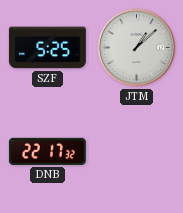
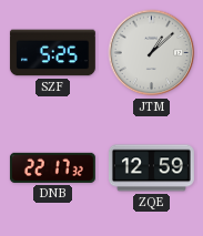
ZQE: none -> 12:59
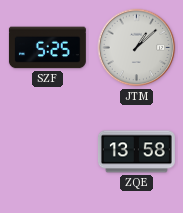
DNB: 22:17 -> none
ZQE: 12:59 -> 13:58
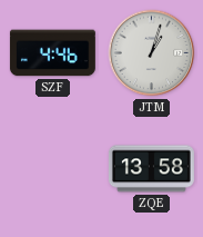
SZF: 5:25 -> 4:46
JTM: 1:08 -> 1:03
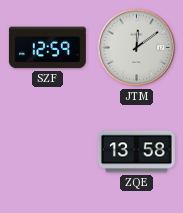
SZF: 4:46 -> 12:59
JTM: 1:03 -> 12:09
